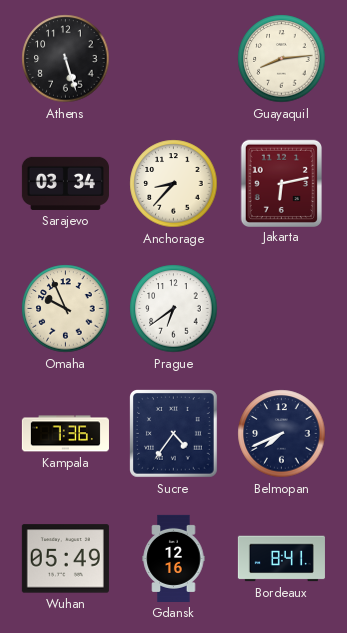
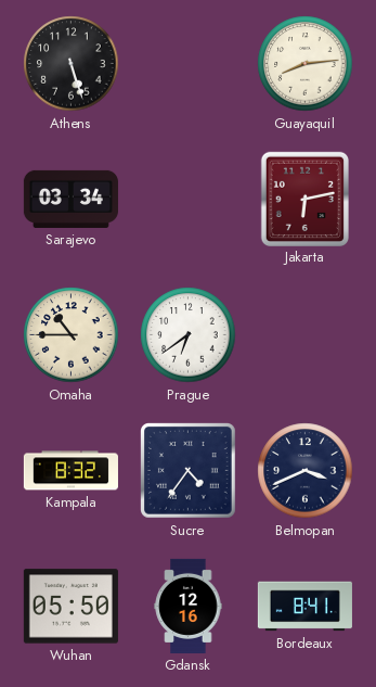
Anchorage: 8:37 -> none
Omaha: 9:56 -> 10:45
Kampala: 7:36 -> 8:32
Belmopan: 7:41 -> 3:41
Wuhan: 05:49 -> 05:50
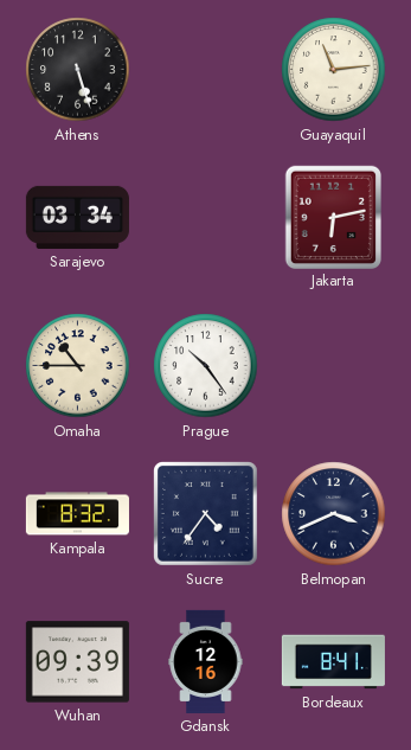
Guayaquil: 8:14 -> 11:14
Prague: 6:39 -> 10:24
Wuhan: 05:50 -> 09:39
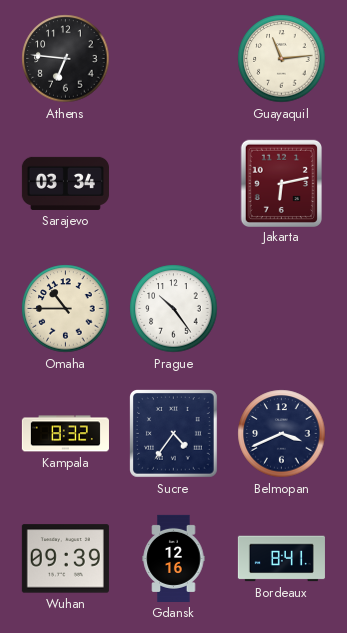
Athens: 5:27 -> 6:46
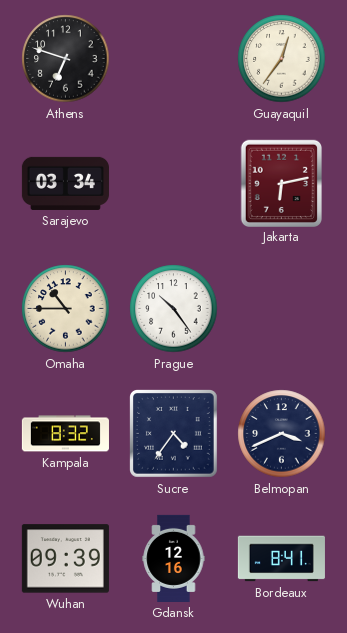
Athens: 6:46 -> 6:48
Guayaquil: 11:14 -> 12:36
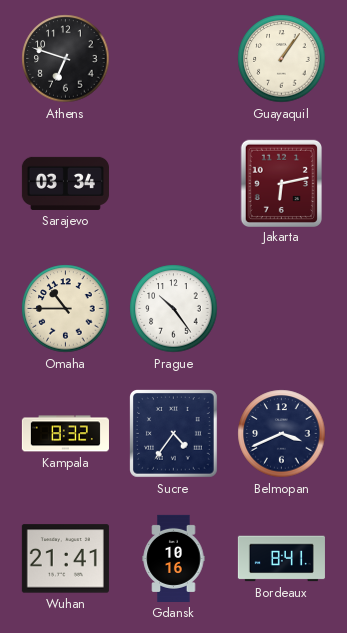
Guayaquil: 12:36 -> 1:06
Wuhan: 09:39 -> 21:41
Gdansk: 12:16 -> 10:16
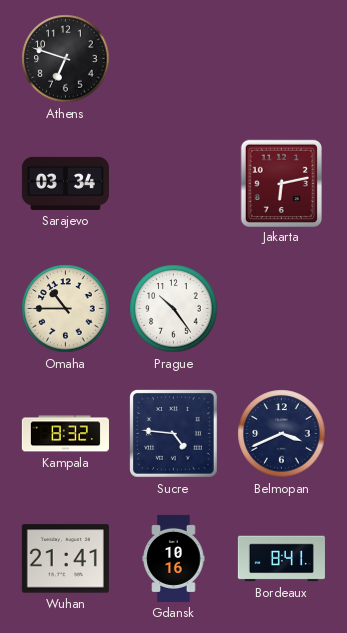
Guayaquil: 1:06 -> none
Sucre: 4:36 -> 4:46
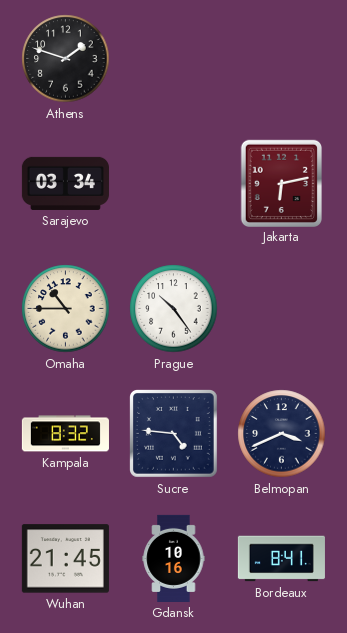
Athens: 6:48 -> 1:48
Wuhan: 21:41 -> 21:45
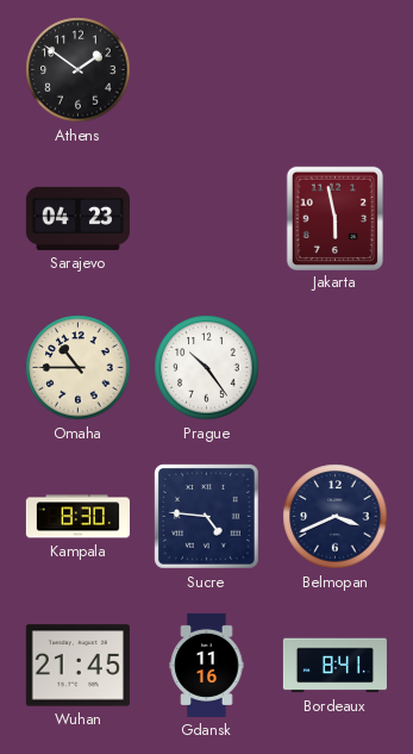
Athens: 1:48 -> 1:51
Sarajevo: 03:34 -> 04:23
Jakarta: 6:13 -> 5:58
Kampala: 8:32 -> 8:30
Gdansk: 10:16 -> 11:16
